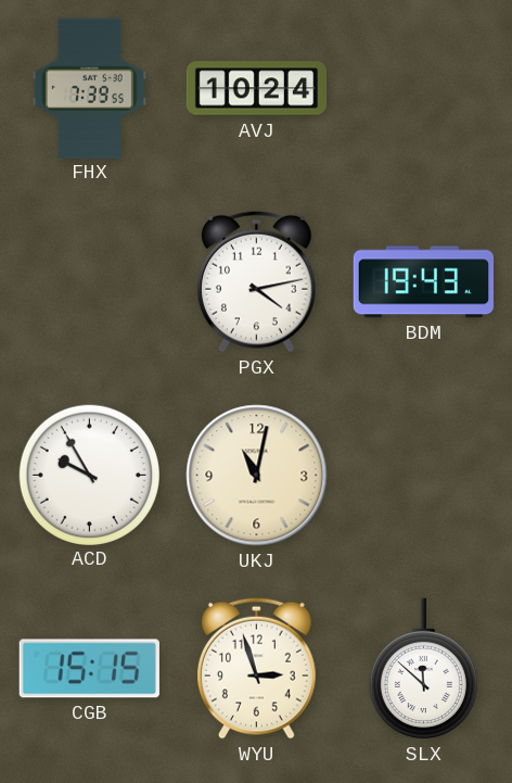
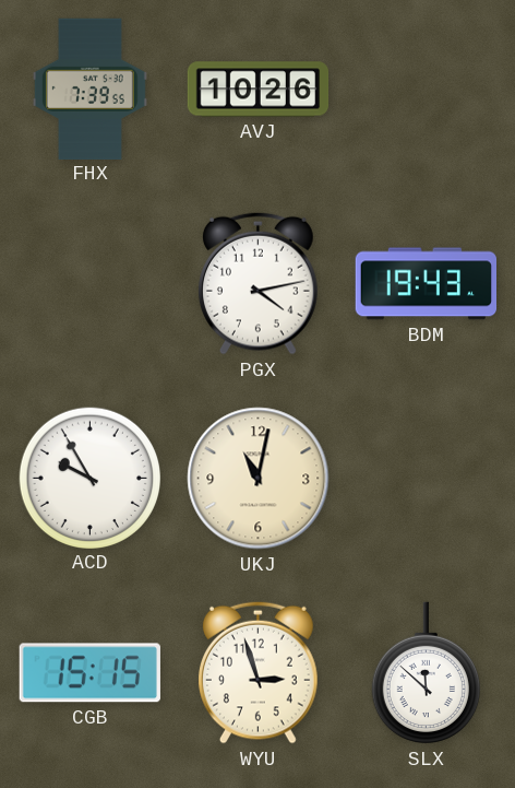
AVJ: 10:24 -> 10:26
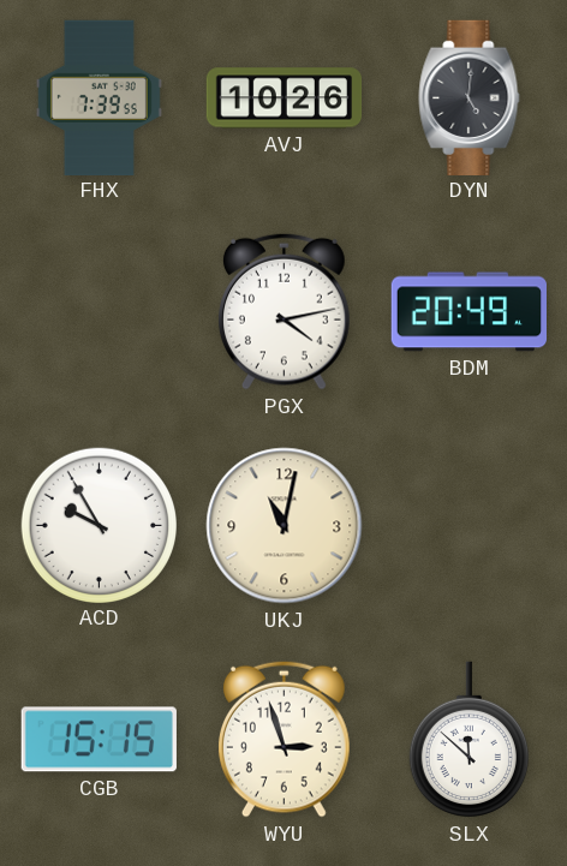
DYN: none -> 5:01
BDM: 19:43 -> 20:49
